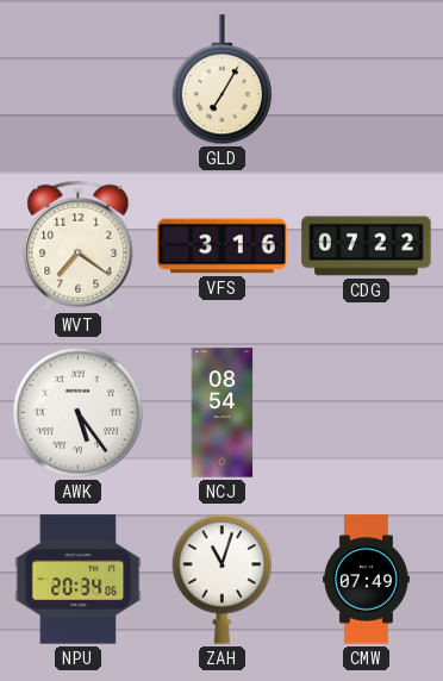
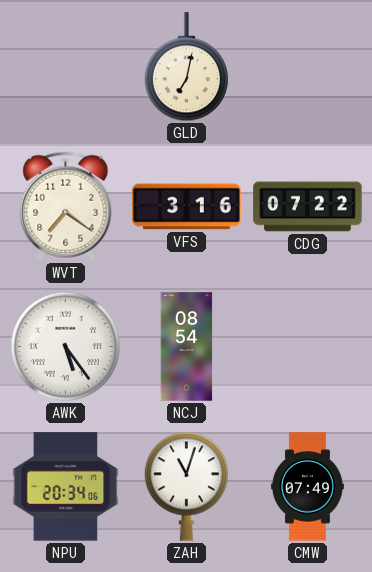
GLD: 7:05 -> 7:02
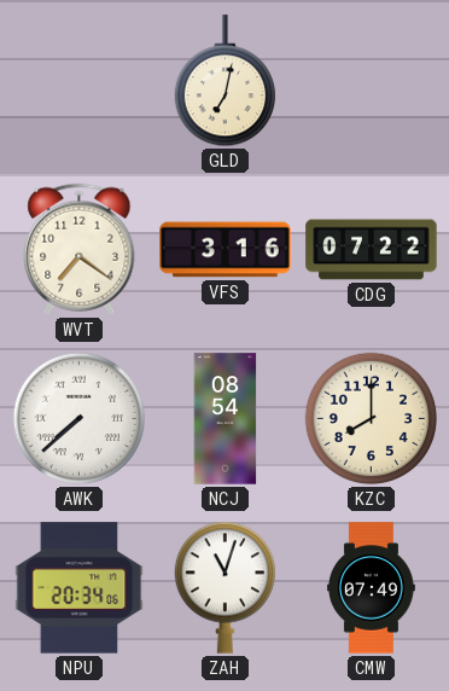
AWK: 5:24 -> 7:38
KZC: none -> 8:00
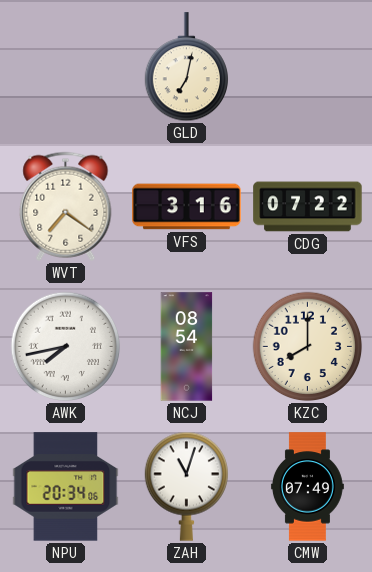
AWK: 7:38 -> 7:43
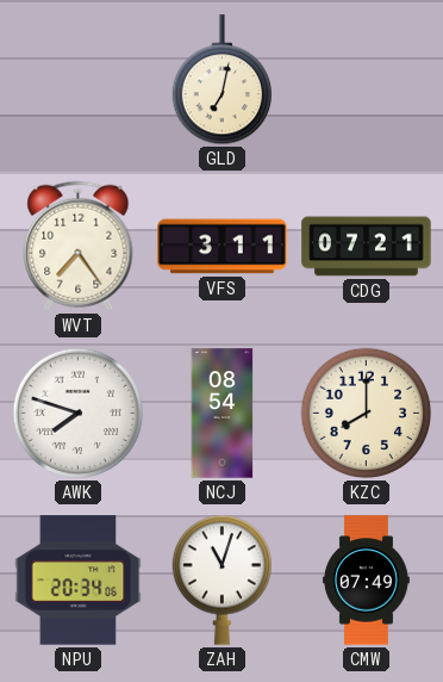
WVT: 7:21 -> 7:24
VFS: 3:16 -> 3:11
CDG: 07:22 -> 07:21
AWK: 7:43 -> 7:48
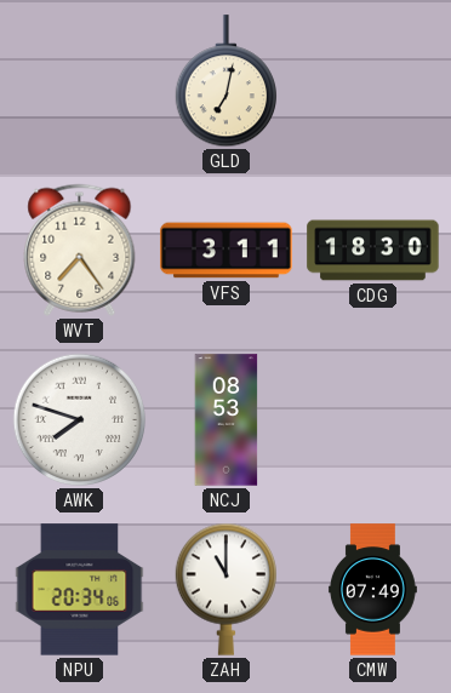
CDG: 07:21 -> 18:30
NCJ: 08:54 -> 08:53
KZC: 8:00 -> none
ZAH: 11:03 -> 11:00
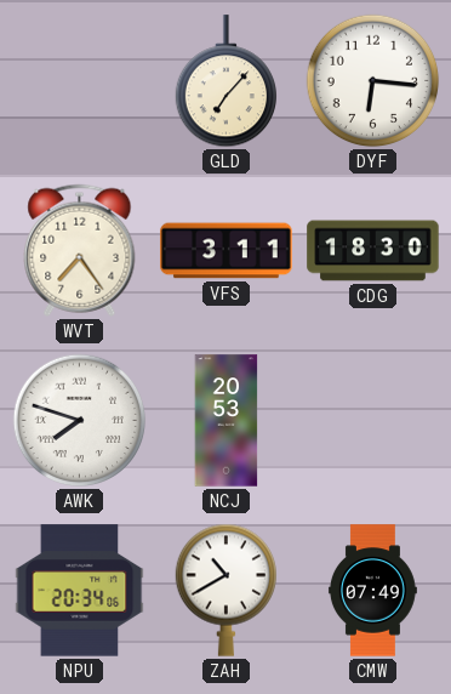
GLD: 7:02 -> 7:07
DYF: none -> 6:16
NCJ: 08:53 -> 20:53
ZAH: 11:00 -> 10:40
